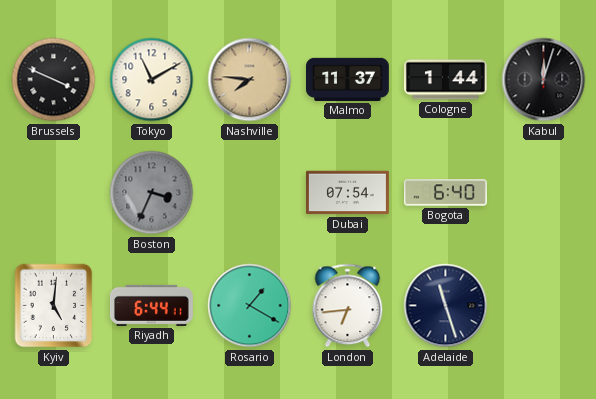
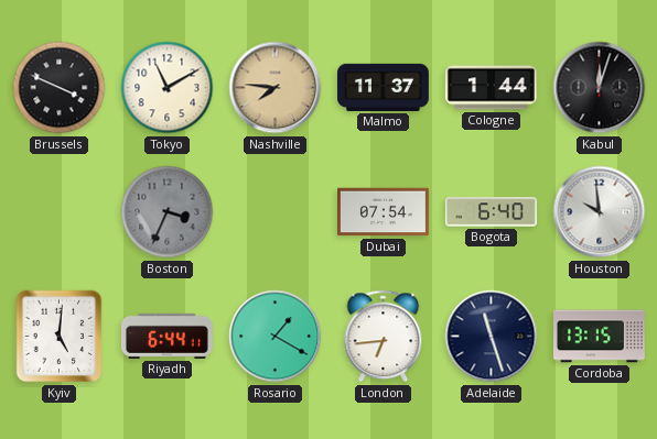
Houston: none -> 9:59
Cordoba: none -> 13:15
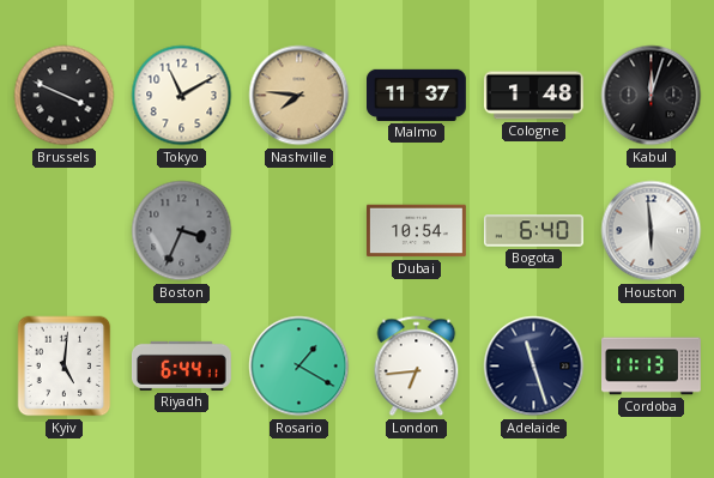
Cologne: 1:44 -> 1:48
Dubai: 07:54 -> 10:54
Houston: 9:59 -> 5:59
Cordoba: 13:15 -> 11:13
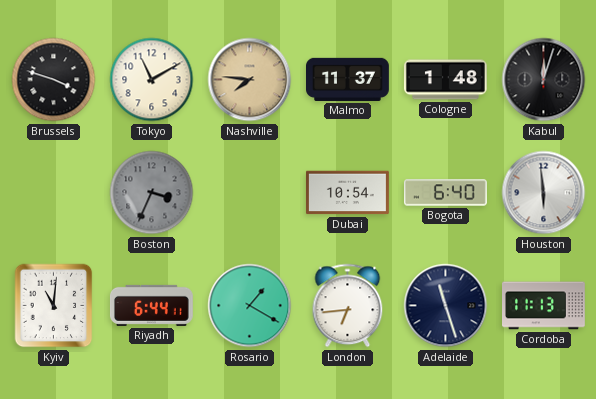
Brussels: 3:49 -> 3:48
Kyiv: 5:01 -> 11:01
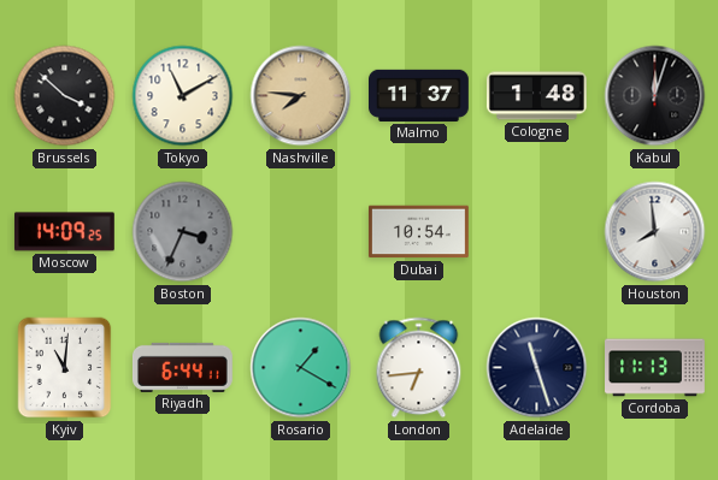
Brussels: 3:48 -> 3:52
Moscow: none -> 14:09
Bogota: 6:40 -> none
Houston: 5:59 -> 7:59
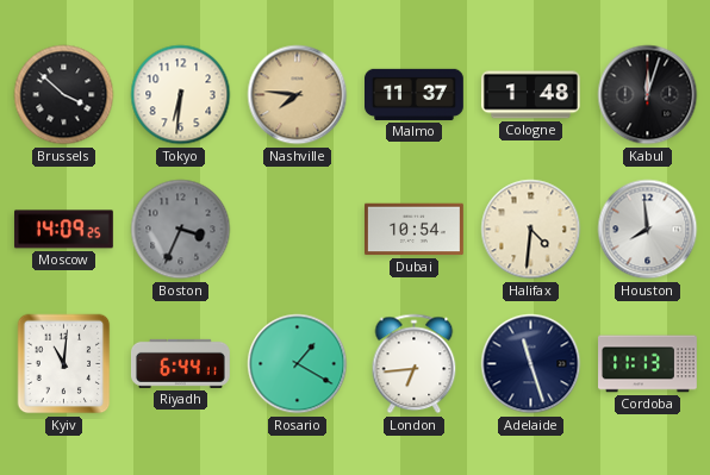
Tokyo: 11:10 -> 6:31
Halifax: none -> 4:31
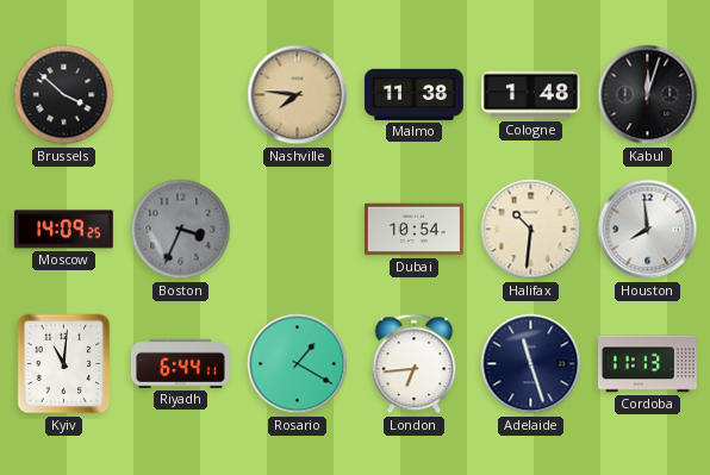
Tokyo: 6:31 -> none
Malmo: 11:37 -> 11:38
Halifax: 4:31 -> 10:31
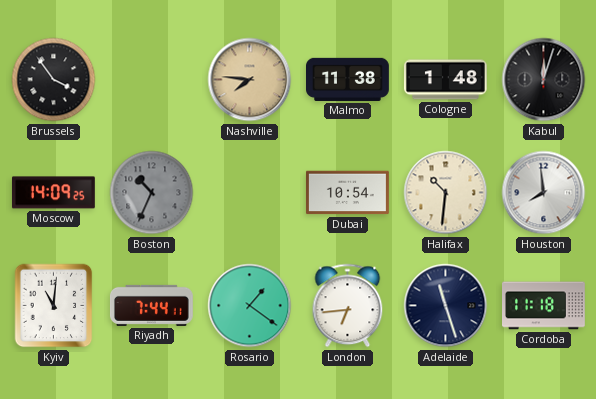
Brussels: 3:52 -> 3:54
Boston: 3:34 -> 10:34
Riyadh: 6:44 -> 7:44
Rosario: 1:20 -> 1:21
Cordoba: 11:13 -> 11:18
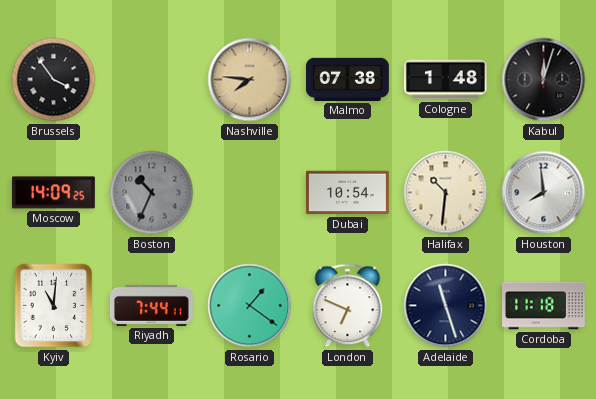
Malmo: 11:38 -> 07:38
London: 6:44 -> 6:49
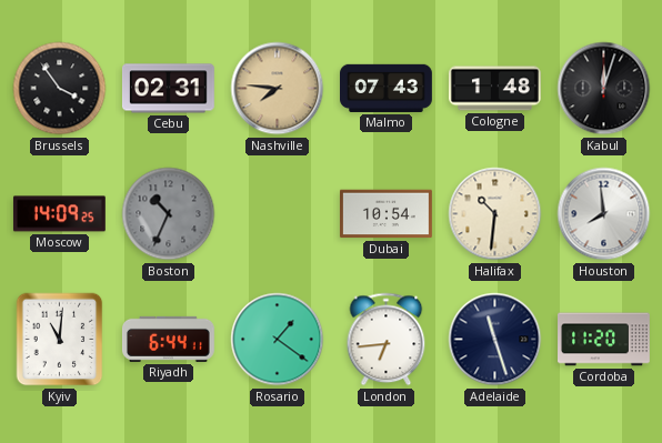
Cebu: none -> 02:31
Malmo: 07:38 -> 07:43
Riyadh: 7:44 -> 6:44
London: 6:49 -> 6:44
Cordoba: 11:18 -> 11:20
